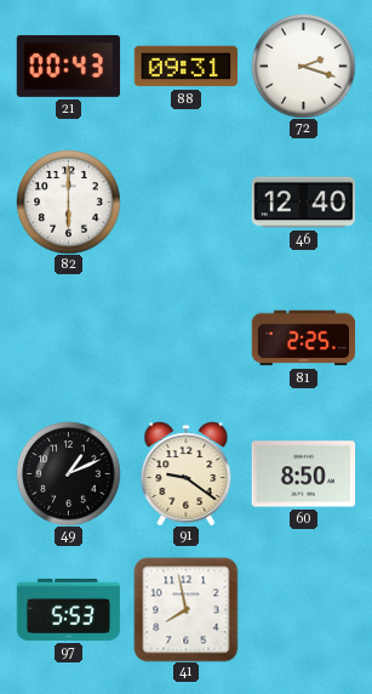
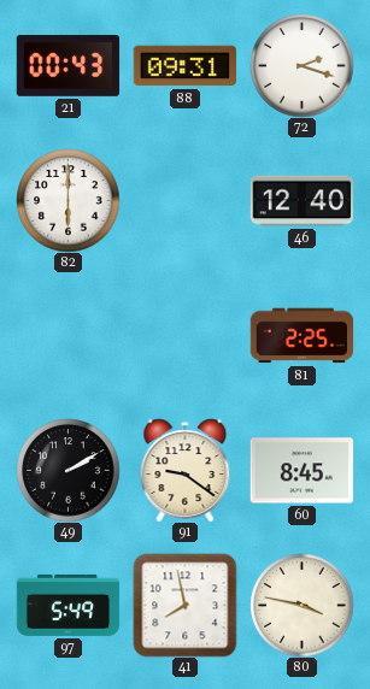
49: 1:11 -> 2:10
60: 8:50 -> 8:45
97: 5:53 -> 5:49
80: none -> 3:47
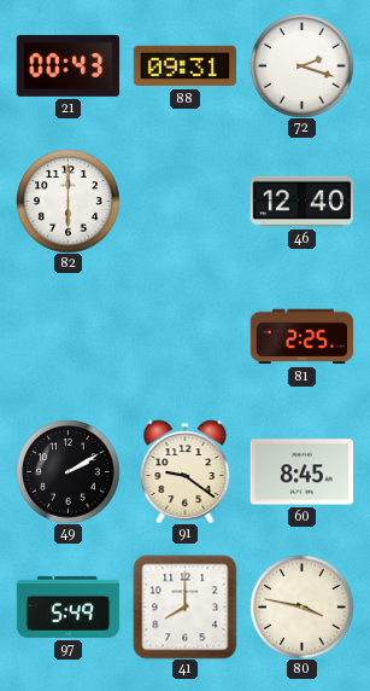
41: 7:58 -> 8:00
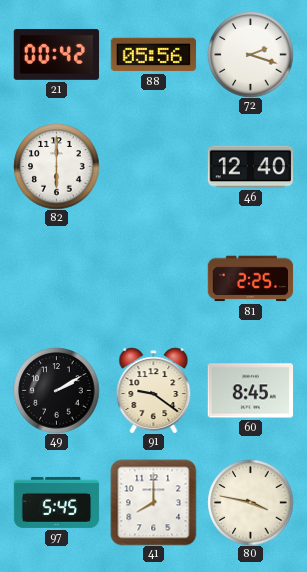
21: 00:43 -> 00:42
88: 09:31 -> 05:56
97: 5:49 -> 5:45
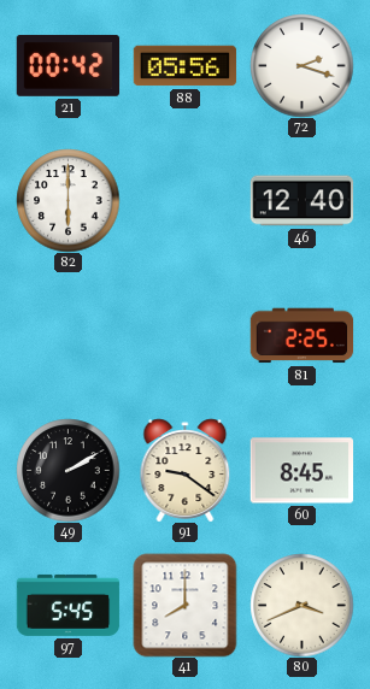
80: 3:47 -> 3:41
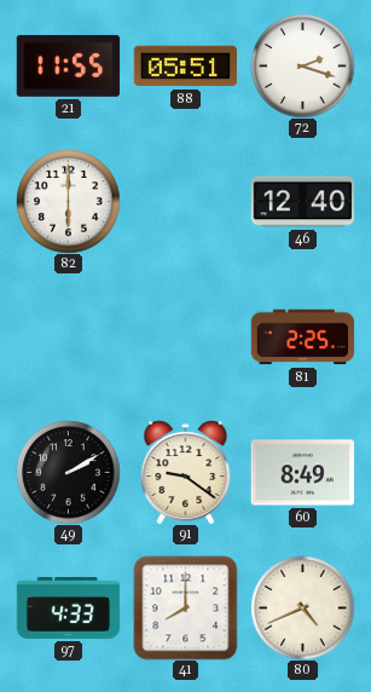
21: 00:42 -> 11:55
88: 05:56 -> 05:51
60: 8:45 -> 8:49
97: 5:45 -> 4:33
80: 3:41 -> 4:41
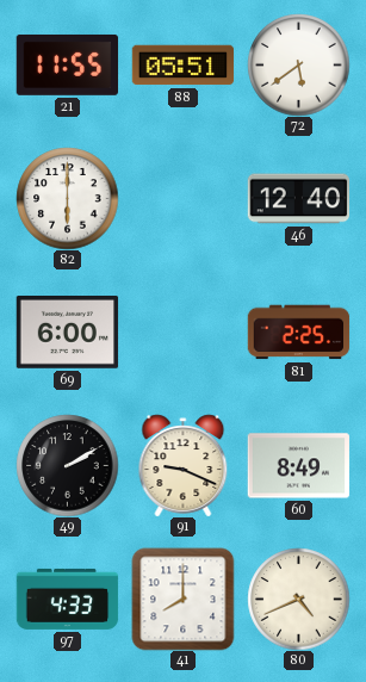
72: 2:18 -> 5:39
69: none -> 6:00
91: 9:21 -> 9:19
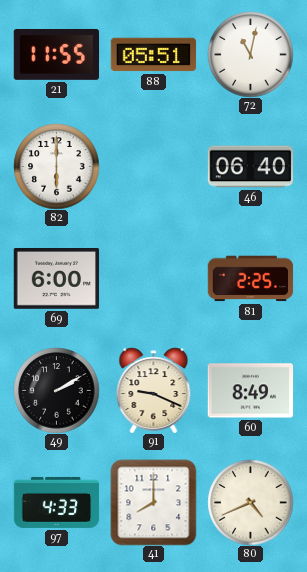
72: 5:39 -> 11:02
46: 12:40 -> 06:40
